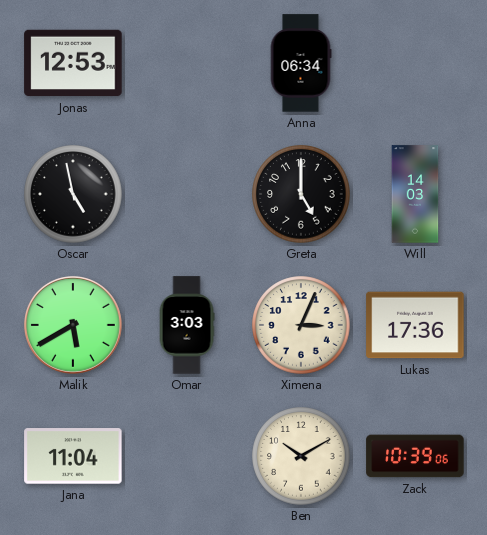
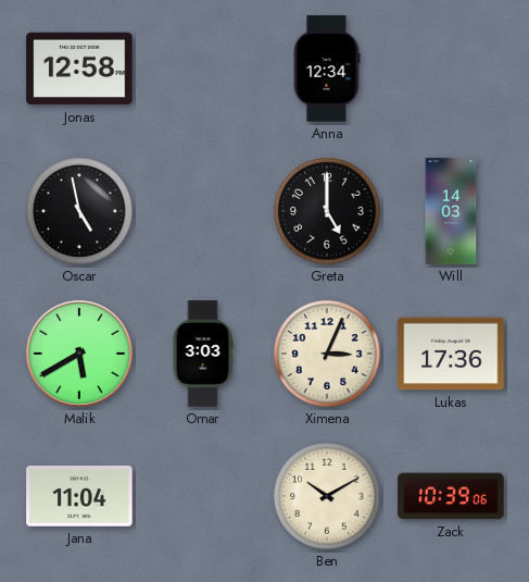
Jonas: 12:53 -> 12:58
Anna: 06:34 -> 12:34
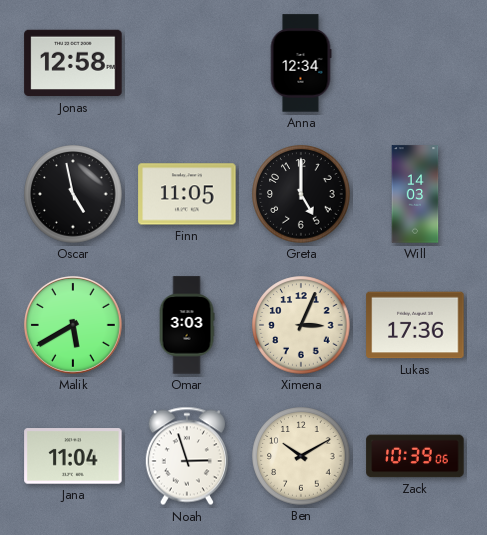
Finn: none -> 11:05
Noah: none -> 2:57
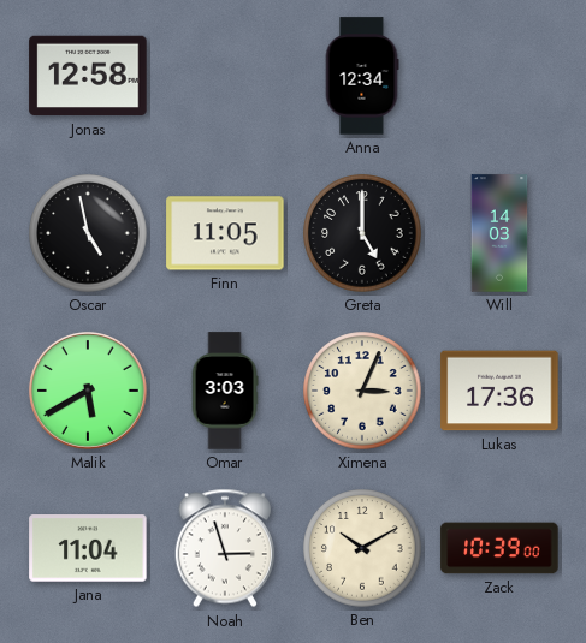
Zack: 10:39:06 -> 10:39:00
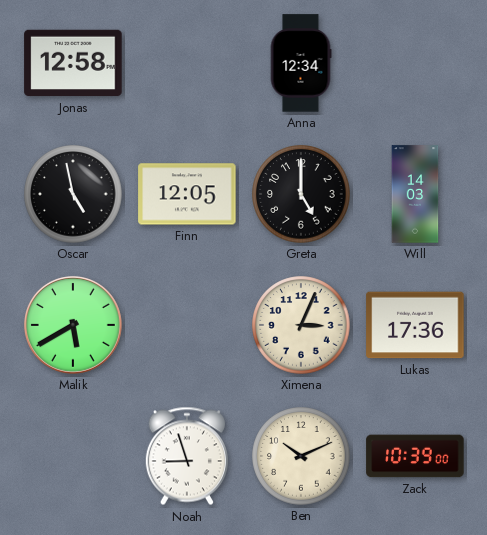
Finn: 11:05 -> 12:05
Omar: 3:03 -> none
Jana: 11:04 -> none
Noah: 2:57 -> 8:57
Ben: 10:10 -> 10:11
